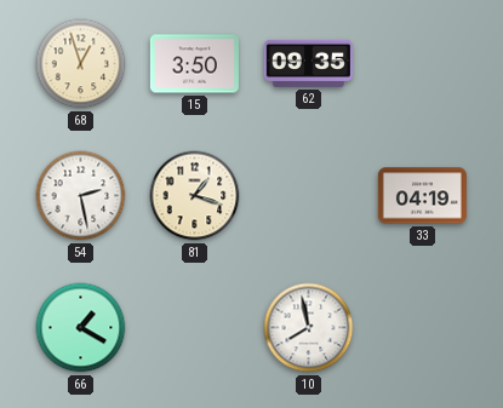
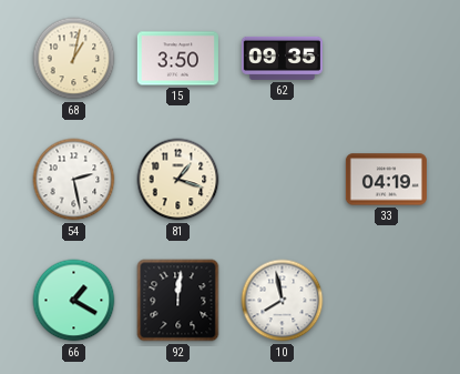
68: 12:57 -> 1:02
92: none -> 12:01
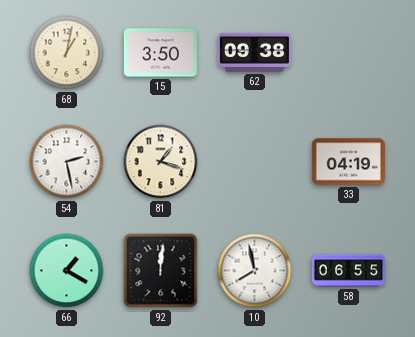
62: 09:35 -> 09:38
58: none -> 06:55
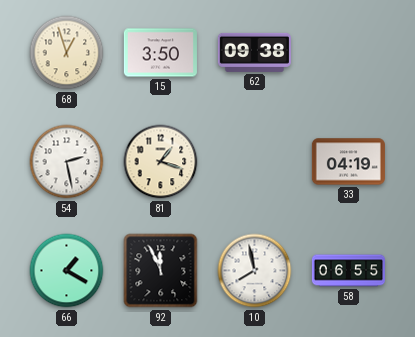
68: 1:02 -> 12:57
92: 12:01 -> 11:56
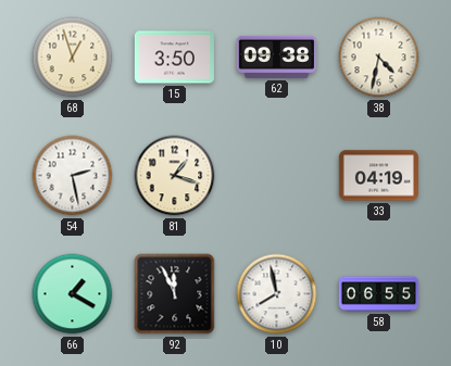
38: none -> 4:32
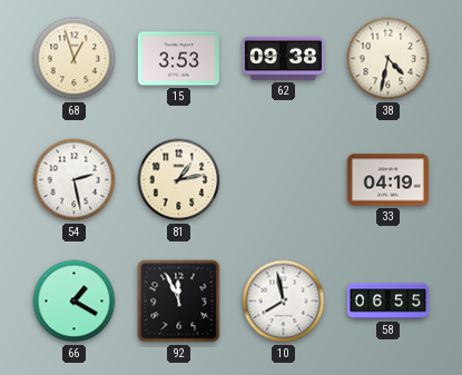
15: 3:50 -> 3:53
81: 1:18 -> 1:13
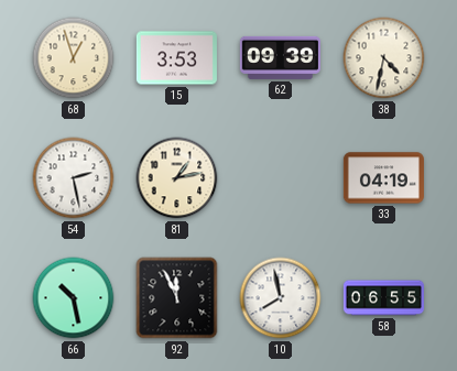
62: 09:38 -> 09:39
66: 1:20 -> 10:28
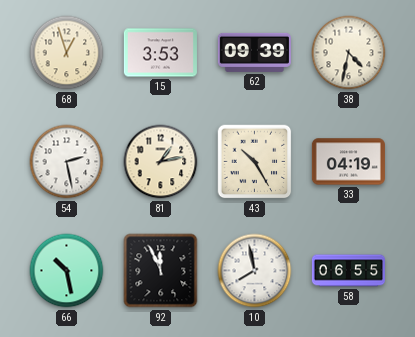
43: none -> 10:25
